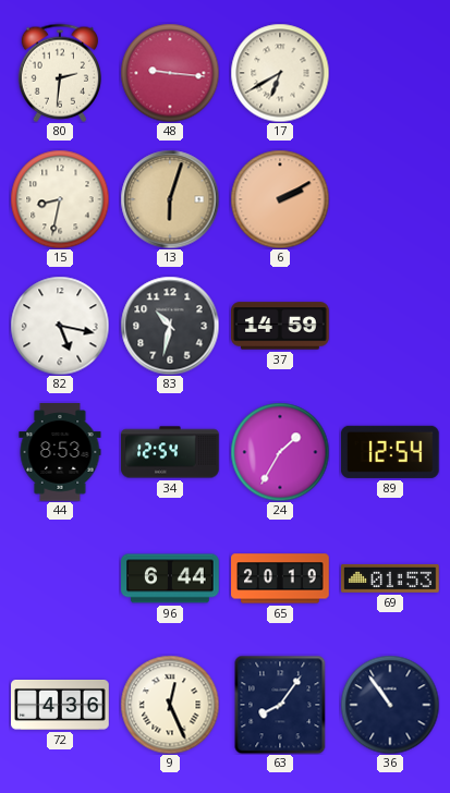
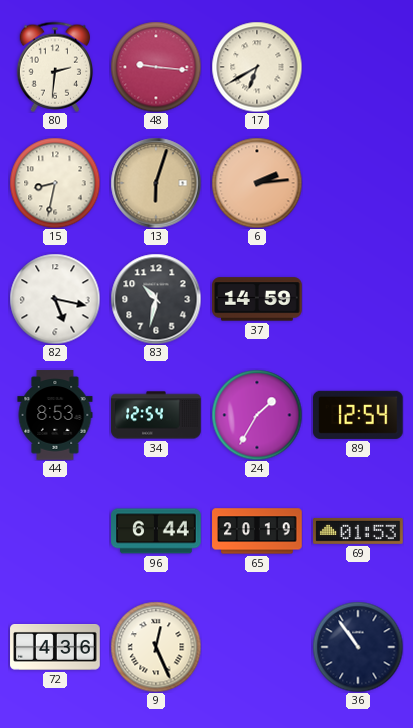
6: 2:10 -> 2:14
63: 8:06 -> none
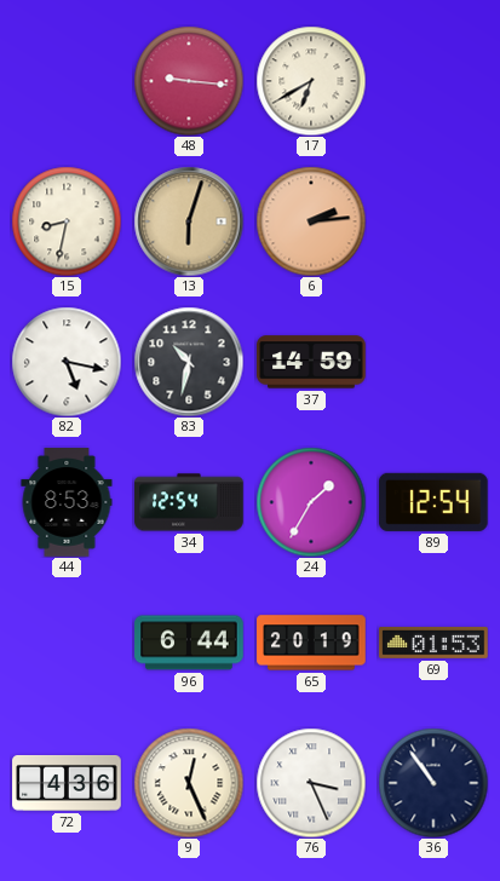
80: 2:31 -> none
76: none -> 3:26
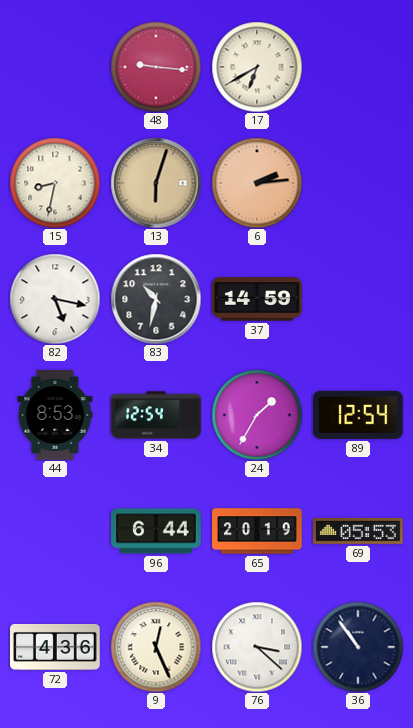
69: 01:53 -> 05:53
76: 3:26 -> 3:22
